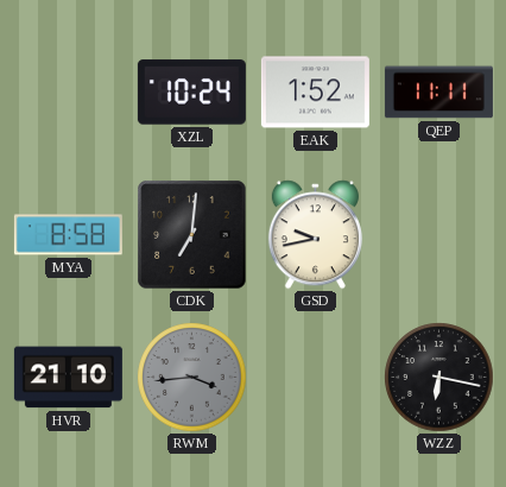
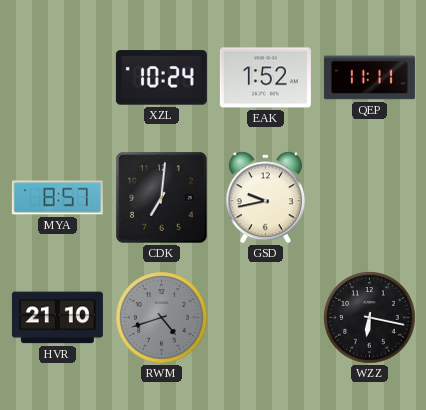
MYA: 8:58 -> 8:57
RWM: 3:44 -> 4:42
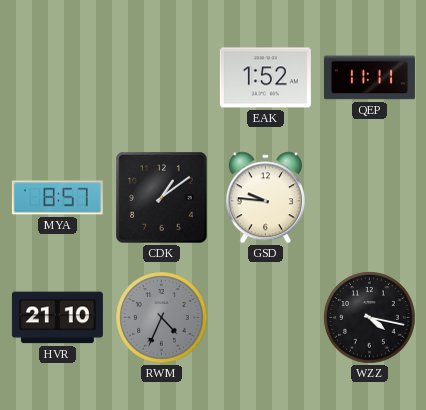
XZL: 10:24 -> none
CDK: 7:01 -> 1:09
GSD: 9:43 -> 9:46
RWM: 4:42 -> 4:34
WZZ: 6:17 -> 4:17
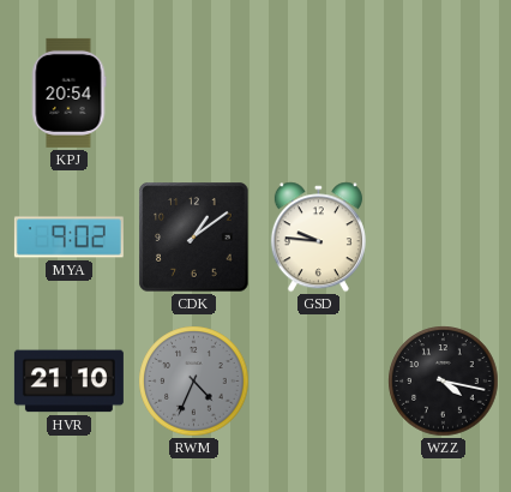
KPJ: none -> 20:54
EAK: 1:52 -> none
QEP: 11:11 -> none
MYA: 8:57 -> 9:02
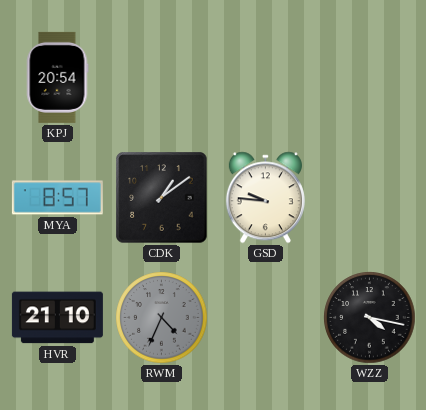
MYA: 9:02 -> 8:57
